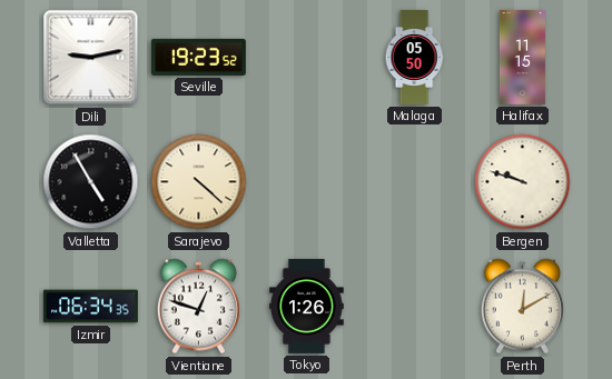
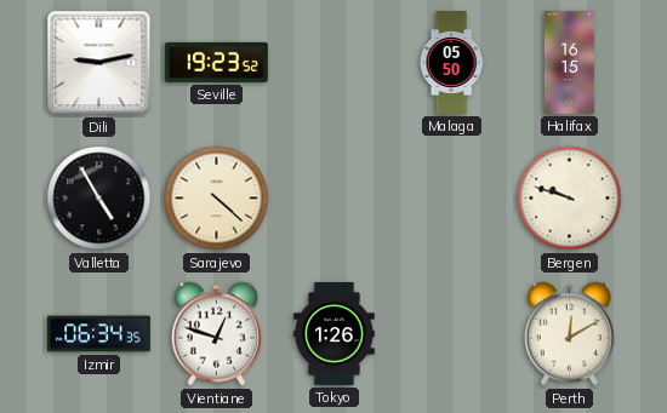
Halifax: 11:15 -> 16:15
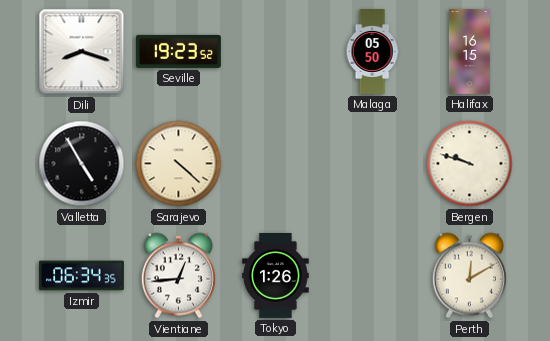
Dili: 9:13 -> 8:18
Vientiane: 12:48 -> 12:44
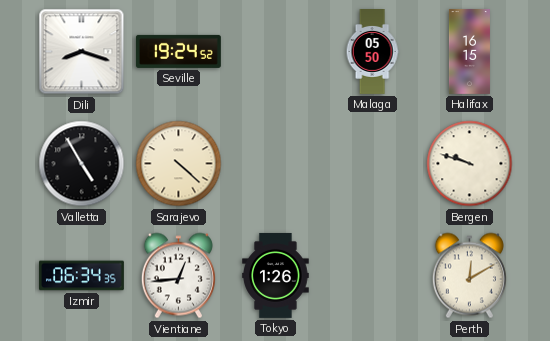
Seville: 19:23 -> 19:24
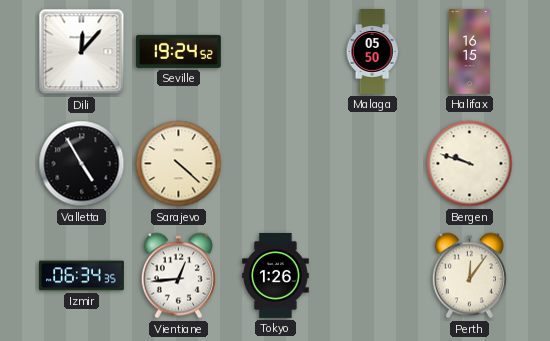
Dili: 8:18 -> 12:07
Perth: 12:10 -> 12:06
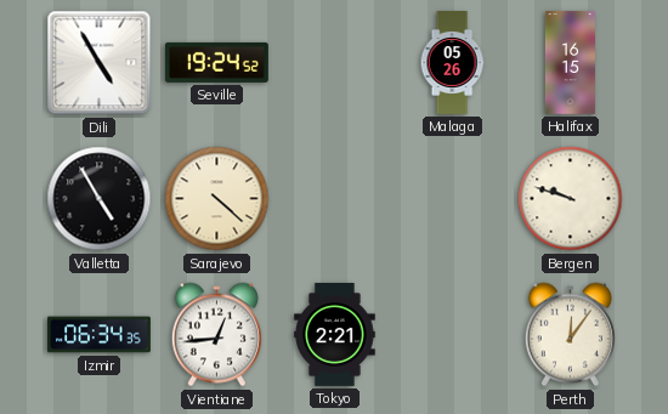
Dili: 12:07 -> 4:55
Malaga: 05:50 -> 05:26
Tokyo: 1:26 -> 2:21
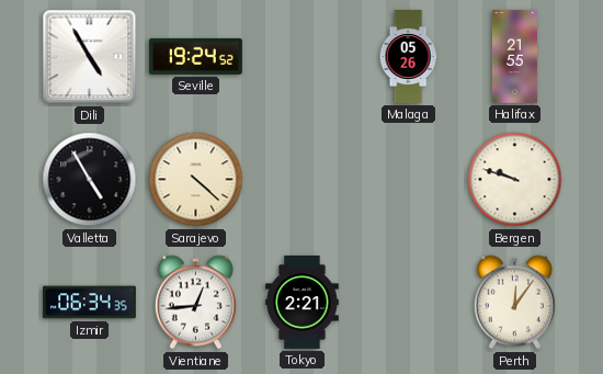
Halifax: 16:15 -> 21:55
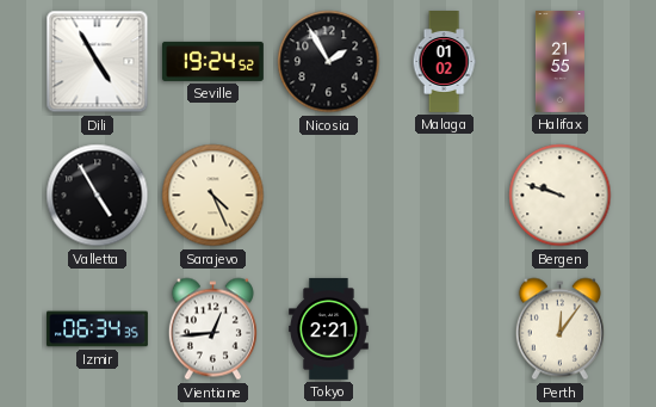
Nicosia: none -> 1:55
Malaga: 05:26 -> 01:02
Sarajevo: 4:22 -> 4:26
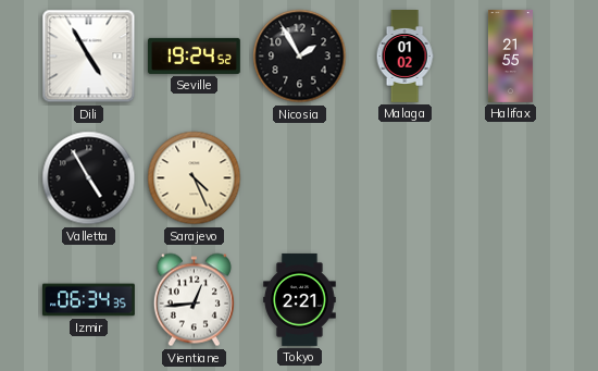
Bergen: 9:48 -> none
Perth: 12:06 -> none
